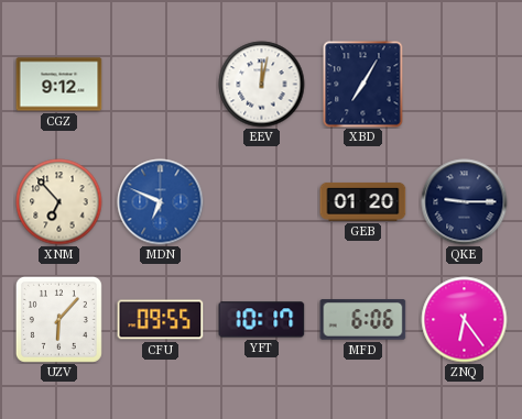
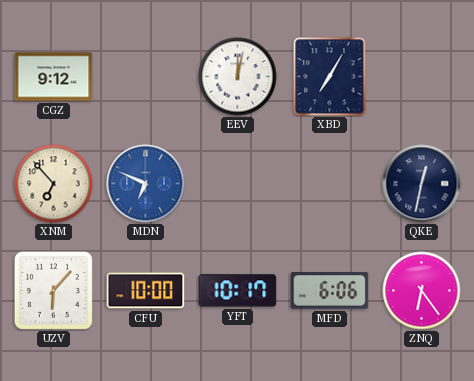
GEB: 01:20 -> none
QKE: 9:15 -> 12:32
CFU: 09:55 -> 10:00
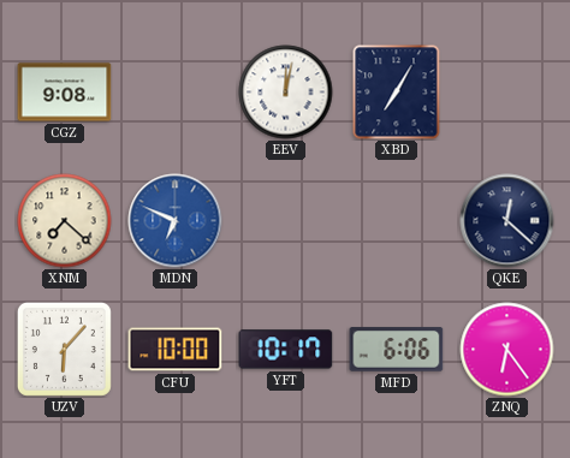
CGZ: 9:12 -> 9:08
XNM: 6:53 -> 7:22
QKE: 12:32 -> 12:22
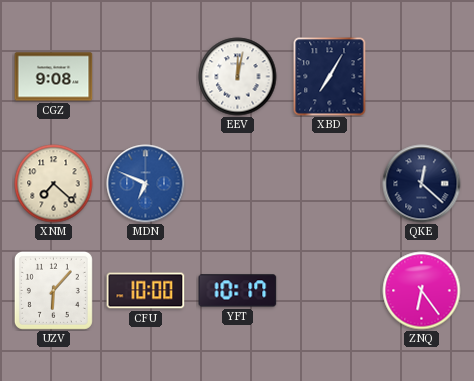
MFD: 6:06 -> none
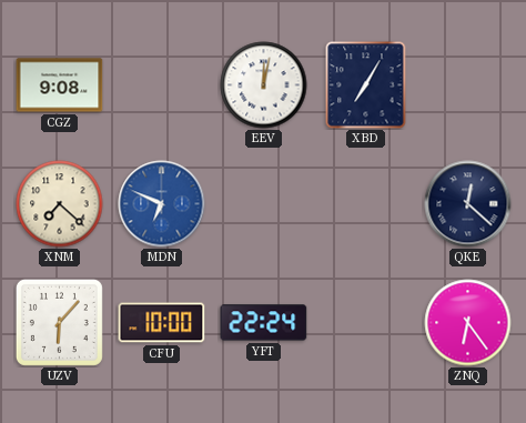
YFT: 10:17 -> 22:24
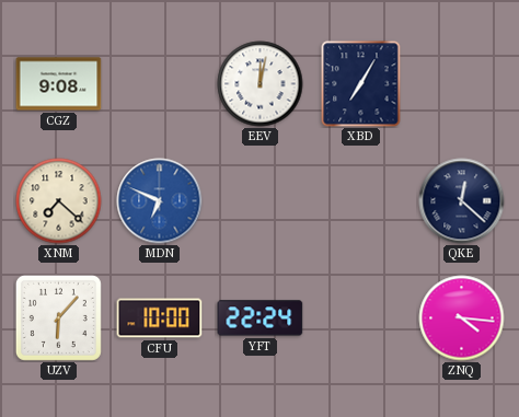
ZNQ: 6:24 -> 4:16
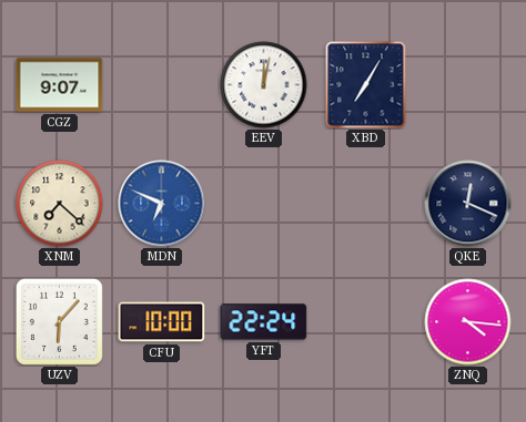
CGZ: 9:08 -> 9:07
QKE: 12:22 -> 12:19
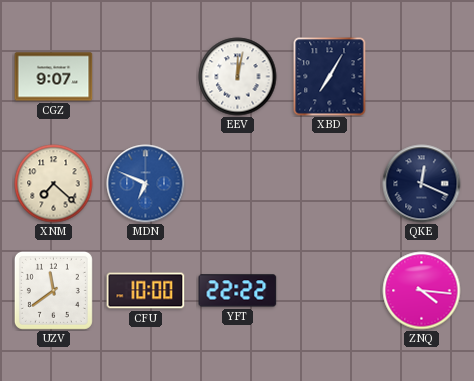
UZV: 6:07 -> 11:39
YFT: 22:24 -> 22:22
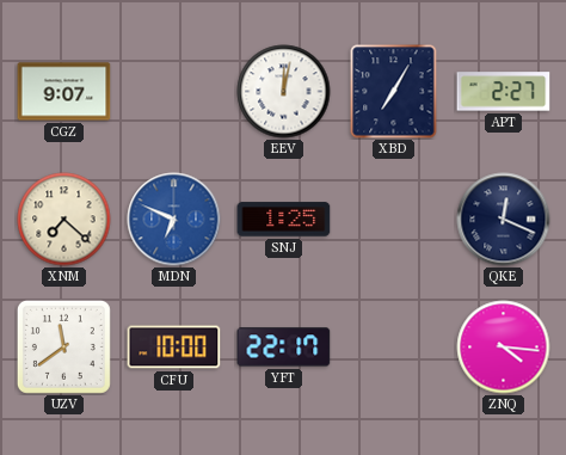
APT: none -> 2:27
SNJ: none -> 1:25
YFT: 22:22 -> 22:17
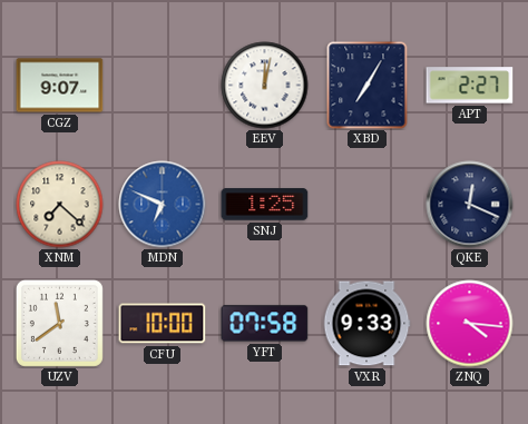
YFT: 22:17 -> 07:58
VXR: none -> 9:33
